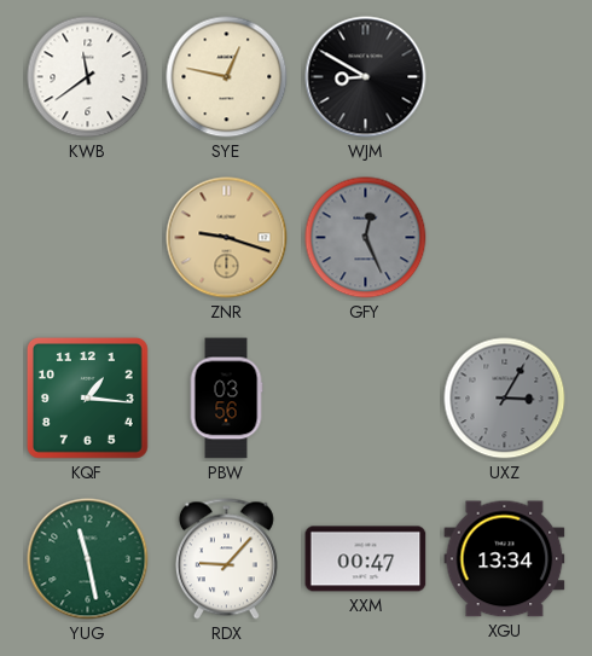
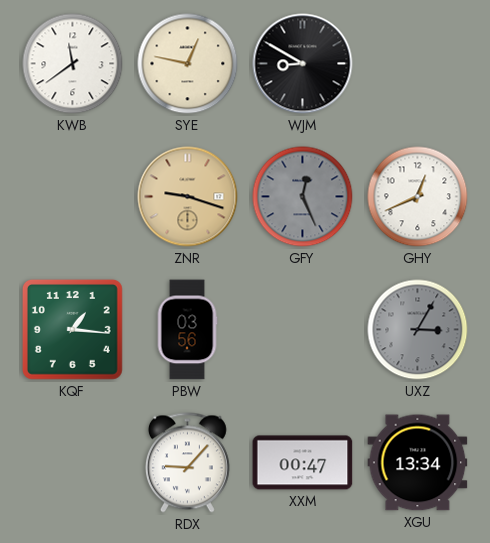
GHY: none -> 12:41
YUG: 11:28 -> none
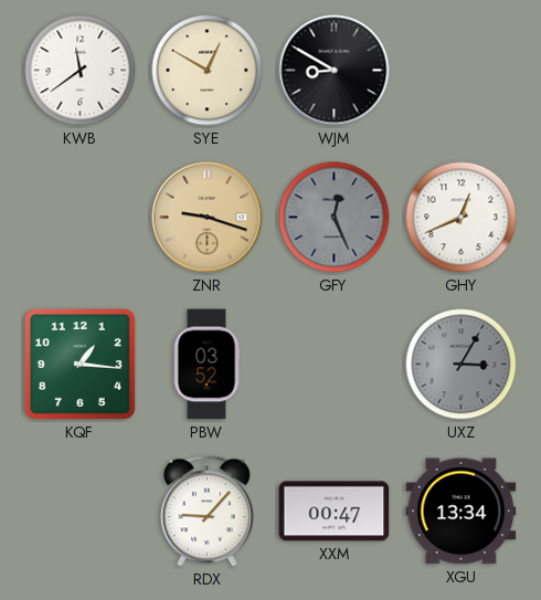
SYE: 12:47 -> 12:50
PBW: 03:56 -> 03:52
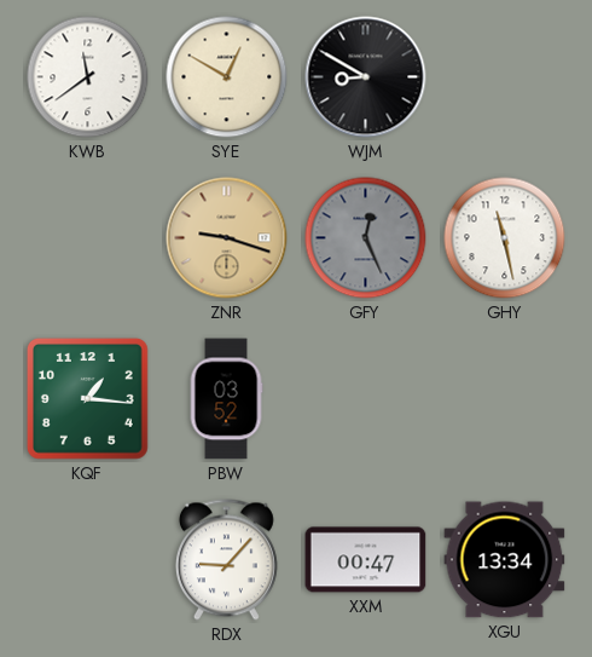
GHY: 12:41 -> 11:28
UXZ: 3:05 -> none
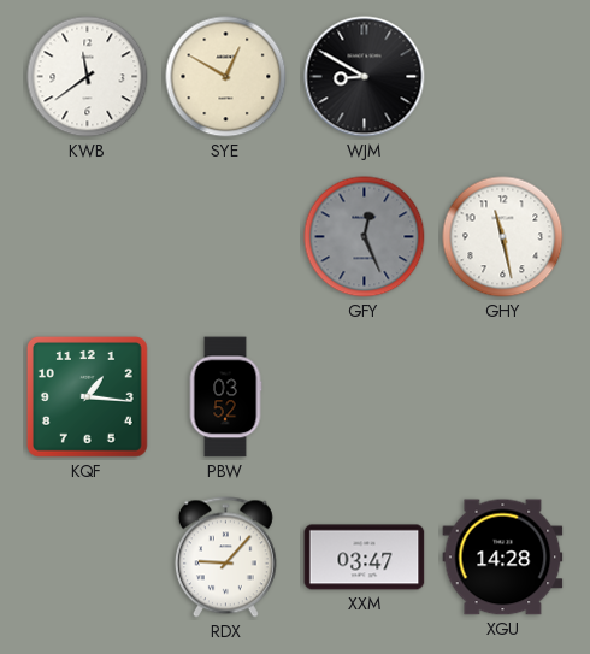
ZNR: 9:18 -> none
XXM: 00:47 -> 03:47
XGU: 13:34 -> 14:28
